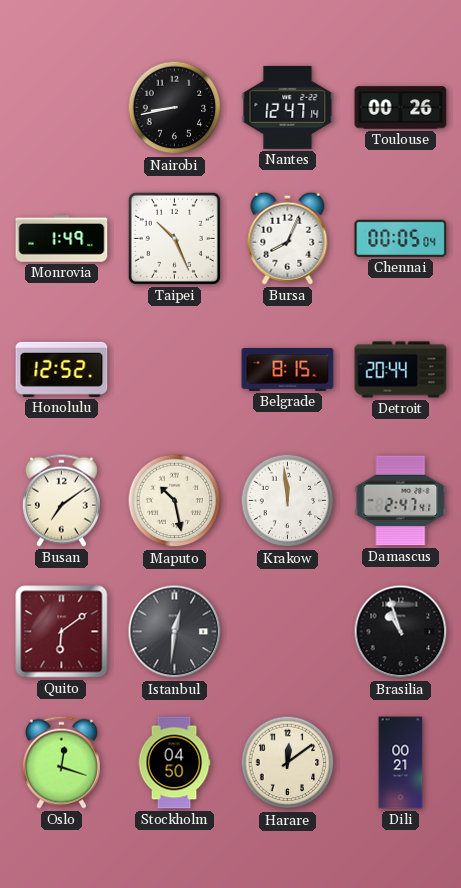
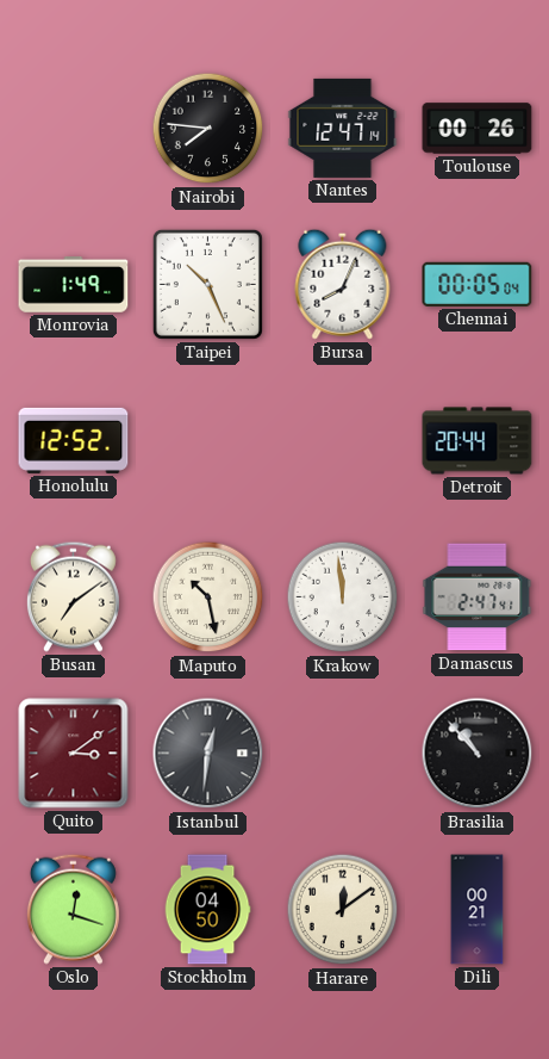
Nairobi: 8:43 -> 7:46
Belgrade: 8:15 -> none
Quito: 6:09 -> 3:09
Brasilia: 10:57 -> 10:53
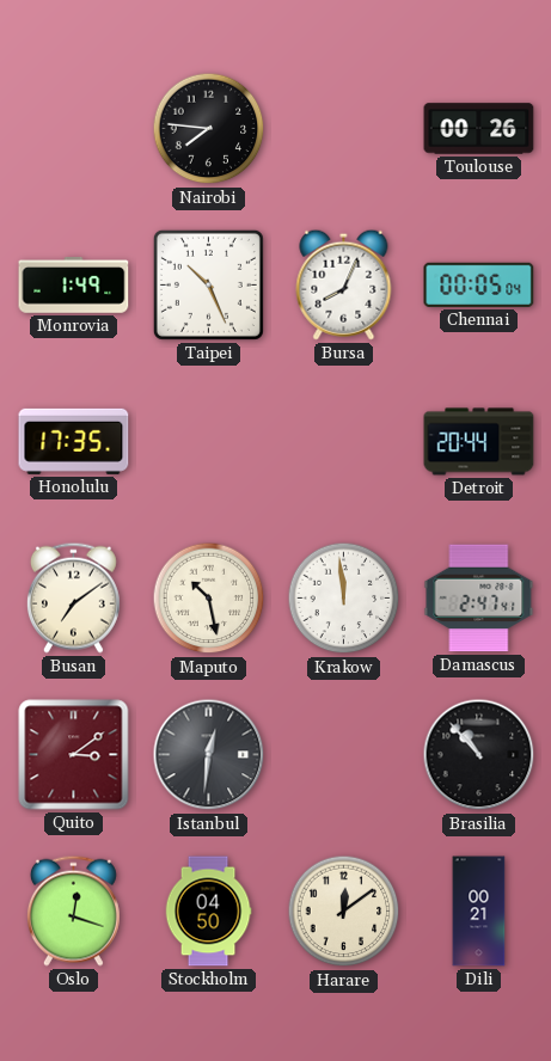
Nantes: 12:47 -> none
Honolulu: 12:52 -> 17:35
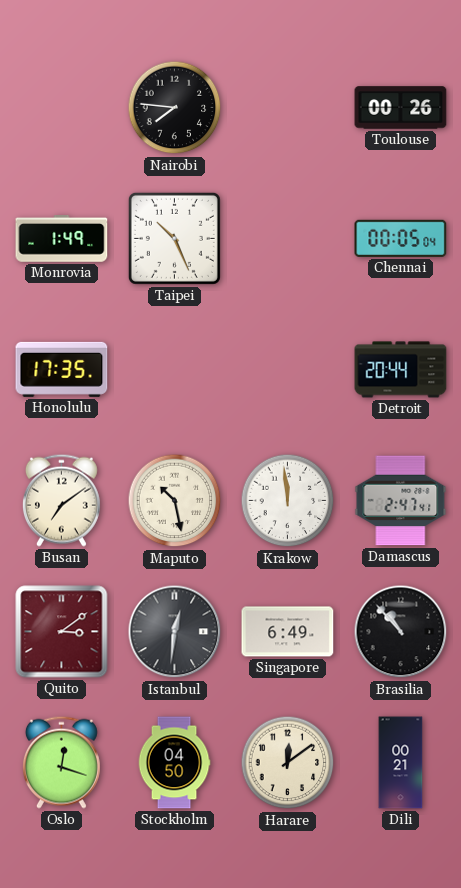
Bursa: 8:04 -> none
Singapore: none -> 6:49
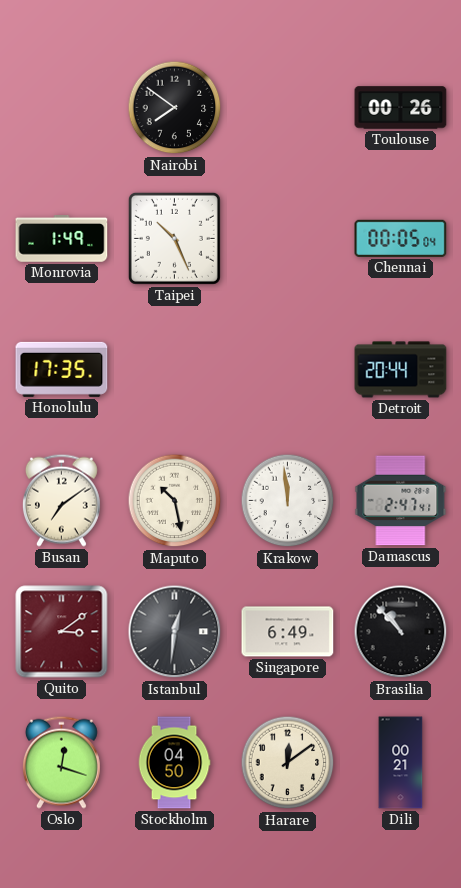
Nairobi: 7:46 -> 7:51
